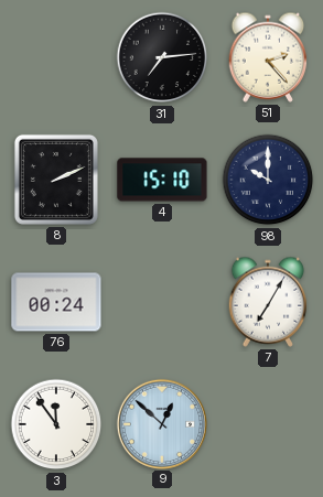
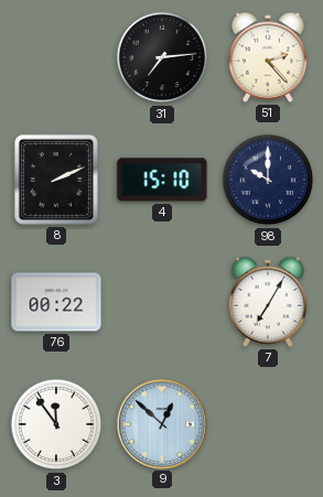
76: 00:24 -> 00:22
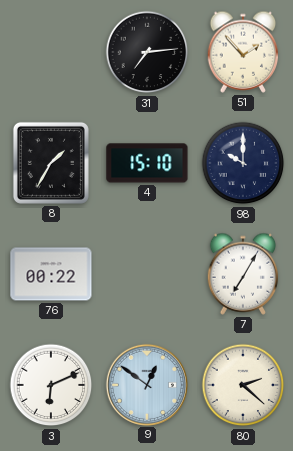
51: 2:23 -> 1:53
8: 2:11 -> 1:35
3: 11:54 -> 6:11
9: 12:52 -> 12:51
80: none -> 2:22
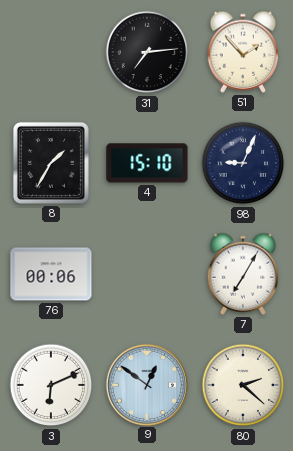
98: 10:00 -> 9:04
76: 00:22 -> 00:06
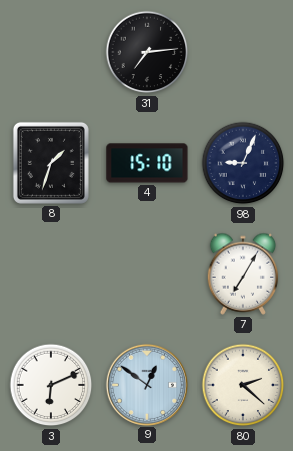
51: 1:53 -> none
8: 1:35 -> 1:33
76: 00:06 -> none
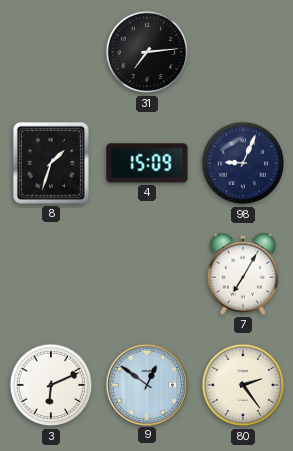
4: 15:10 -> 15:09
80: 2:22 -> 2:24
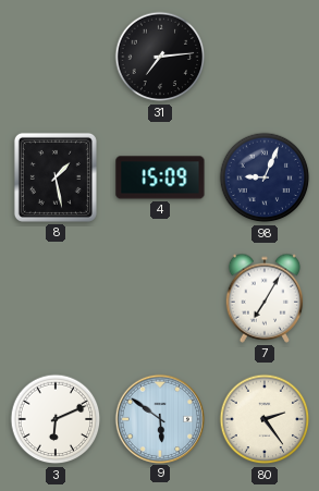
8: 1:33 -> 1:28
9: 12:51 -> 5:51
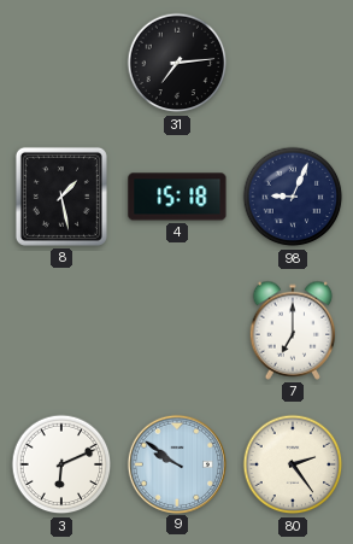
4: 15:09 -> 15:18
7: 7:05 -> 7:00
9: 5:51 -> 9:51
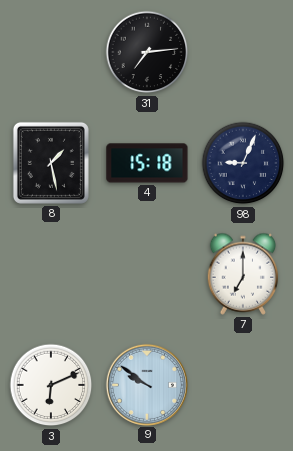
80: 2:24 -> none
